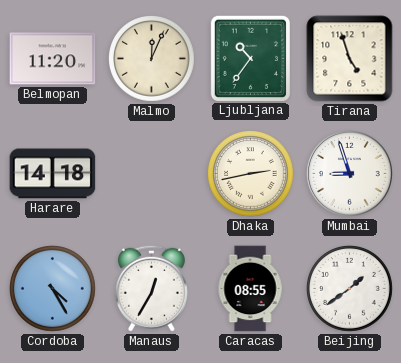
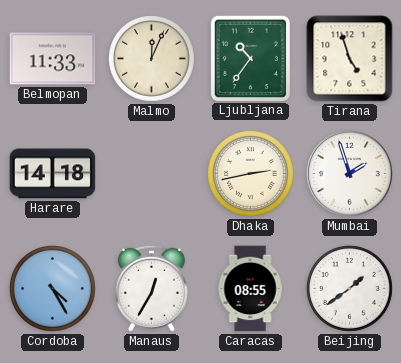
Belmopan: 11:20 -> 11:33
Mumbai: 8:57 -> 1:57
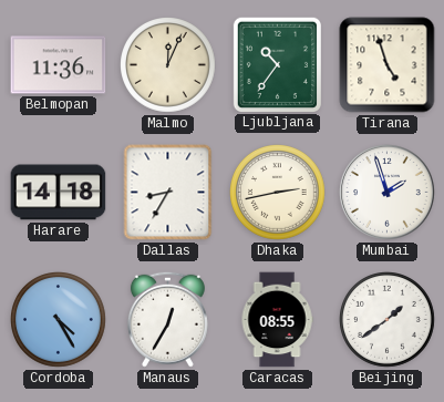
Belmopan: 11:33 -> 11:36
Dallas: none -> 8:35
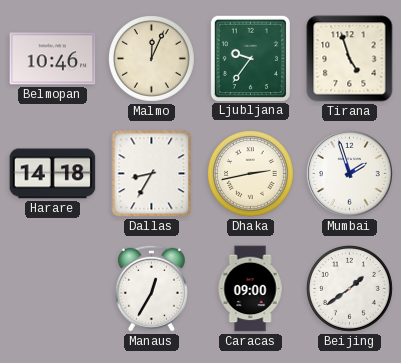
Belmopan: 11:36 -> 10:46
Ljubljana: 10:36 -> 9:36
Cordoba: 4:25 -> none
Caracas: 08:55 -> 09:00
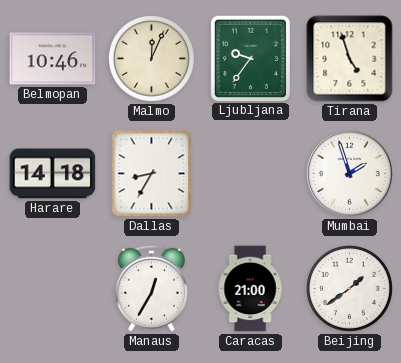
Dhaka: 2:43 -> none
Caracas: 09:00 -> 21:00
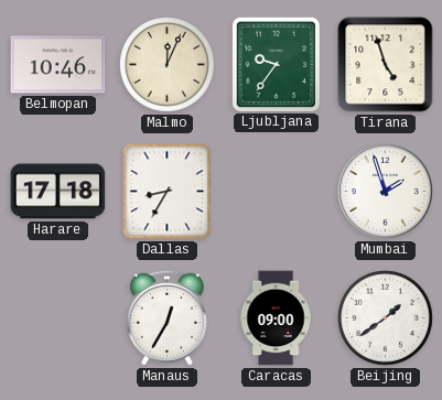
Harare: 14:18 -> 17:18
Caracas: 21:00 -> 09:00
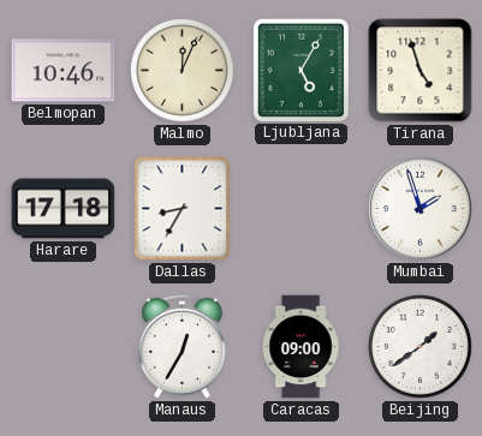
Ljubljana: 9:36 -> 5:05
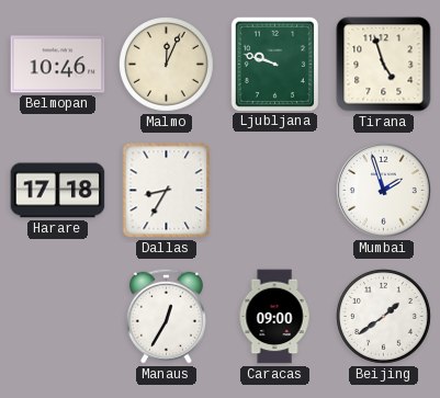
Ljubljana: 5:05 -> 9:48
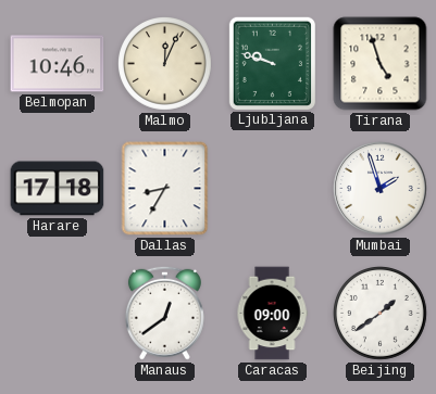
Manaus: 12:35 -> 12:39
